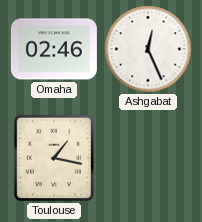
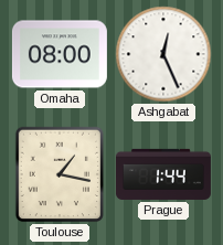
Omaha: 02:46 -> 08:00
Prague: none -> 1:44
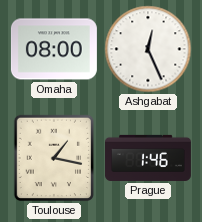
Prague: 1:44 -> 1:46
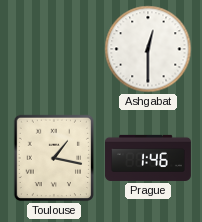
Omaha: 08:00 -> none
Ashgabat: 12:26 -> 12:30
